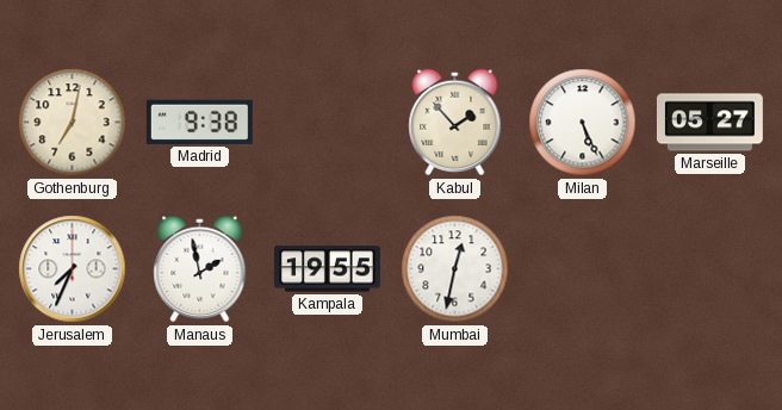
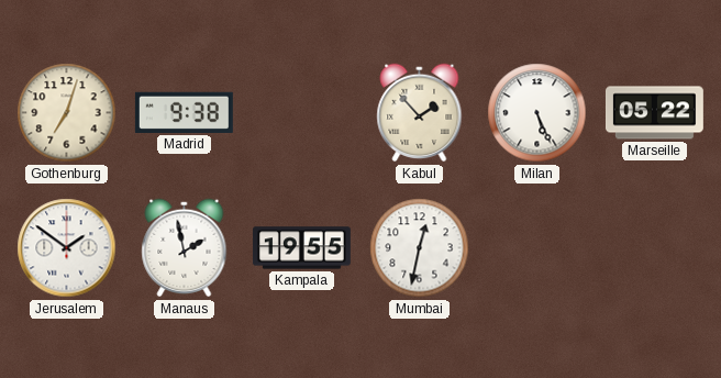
Gothenburg: 7:02 -> 7:03
Marseille: 05:27 -> 05:22
Jerusalem: 7:34 -> 1:51
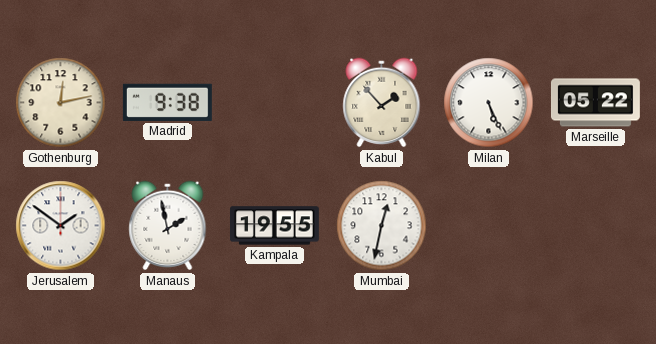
Gothenburg: 7:03 -> 12:13
